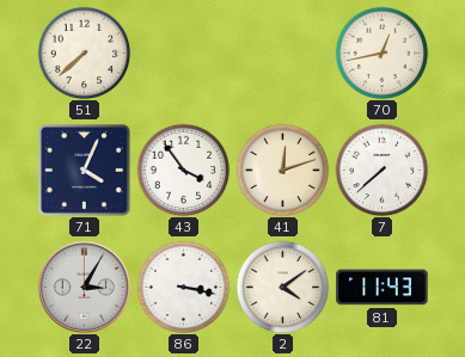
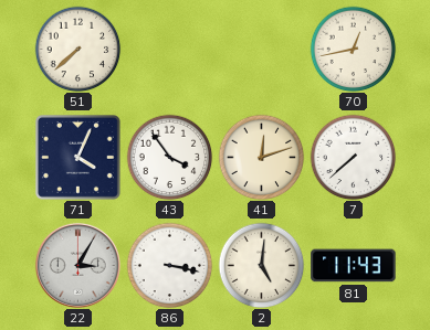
2: 4:09 -> 5:01
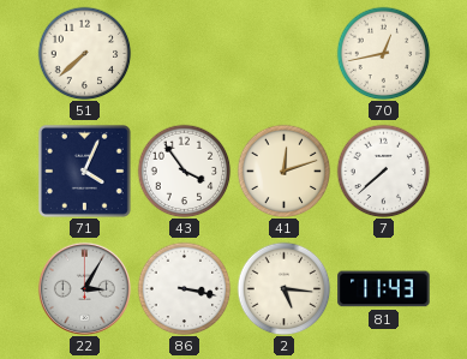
2: 5:01 -> 5:16
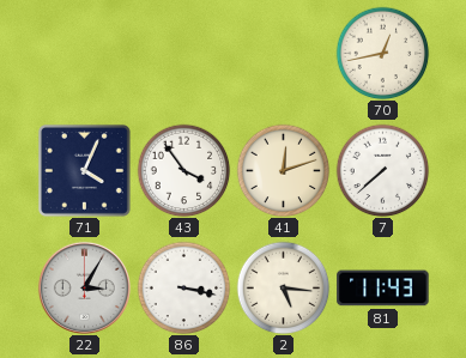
51: 7:38 -> none
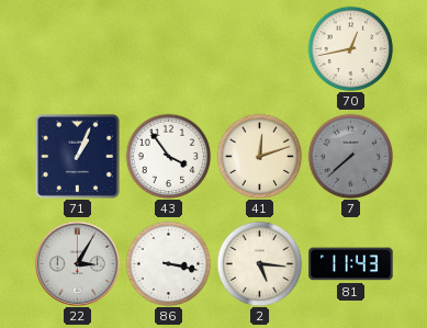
71: 4:04 -> 1:04
7 dial: white -> grey
